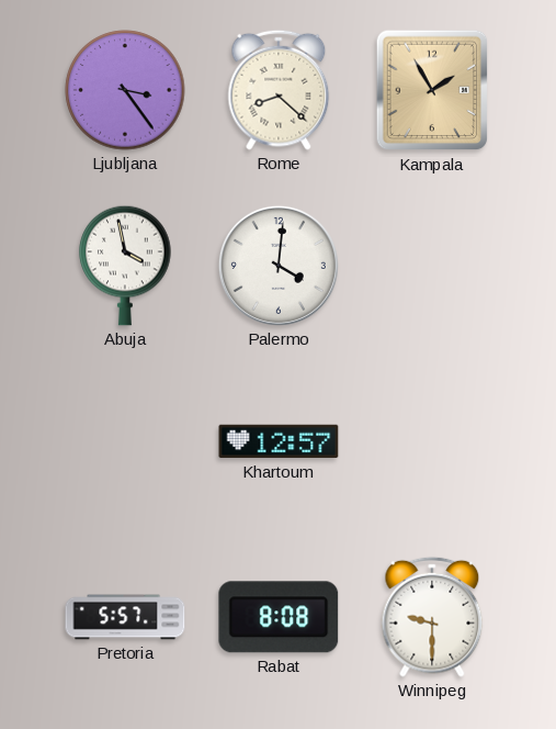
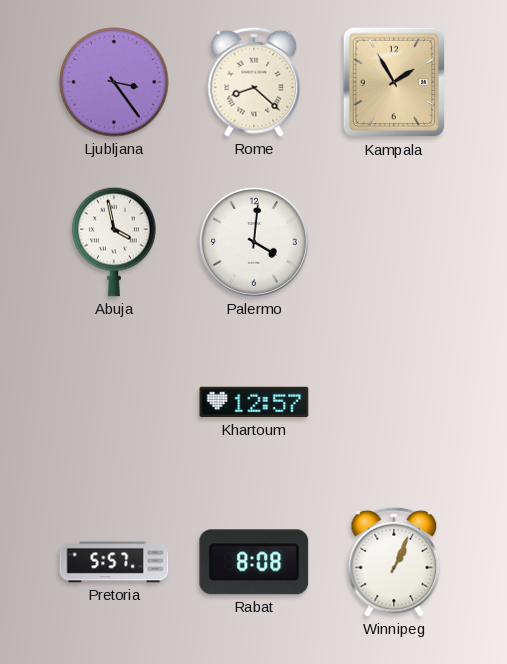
Winnipeg: 9:30 -> 1:04
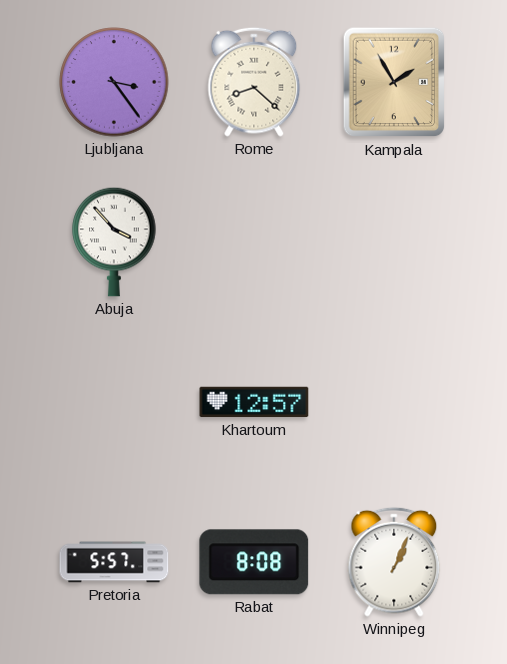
Abuja: 3:58 -> 3:53
Palermo: 4:01 -> none
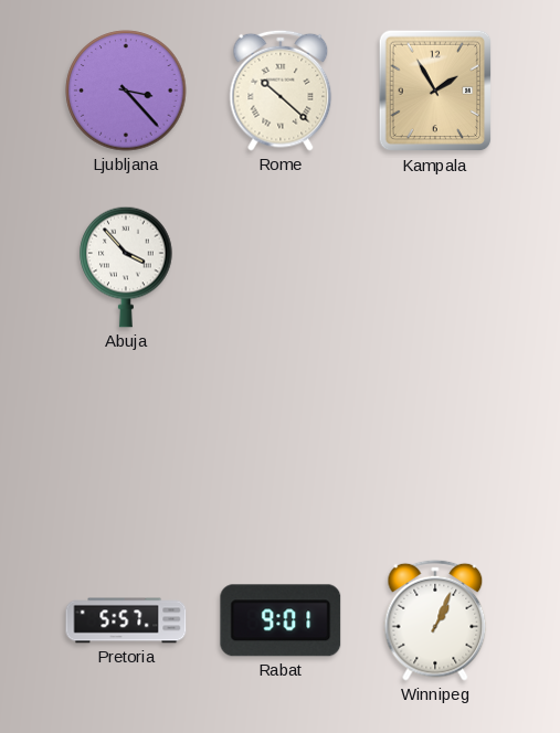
Ljubljana: 3:24 -> 3:23
Rome: 8:22 -> 10:22
Khartoum: 12:57 -> none
Rabat: 8:08 -> 9:01
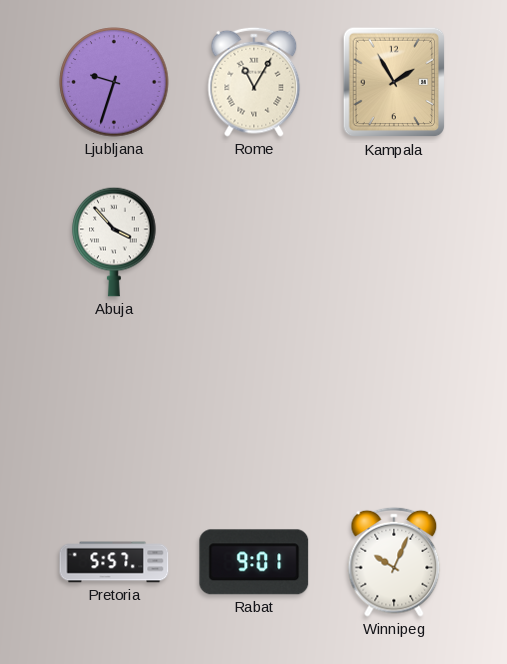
Ljubljana: 3:23 -> 9:33
Rome: 10:22 -> 11:05
Winnipeg: 1:04 -> 10:04
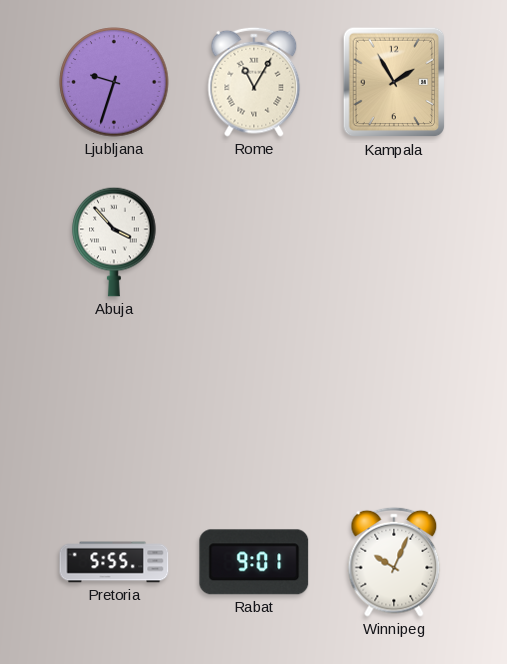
Pretoria: 5:57 -> 5:55
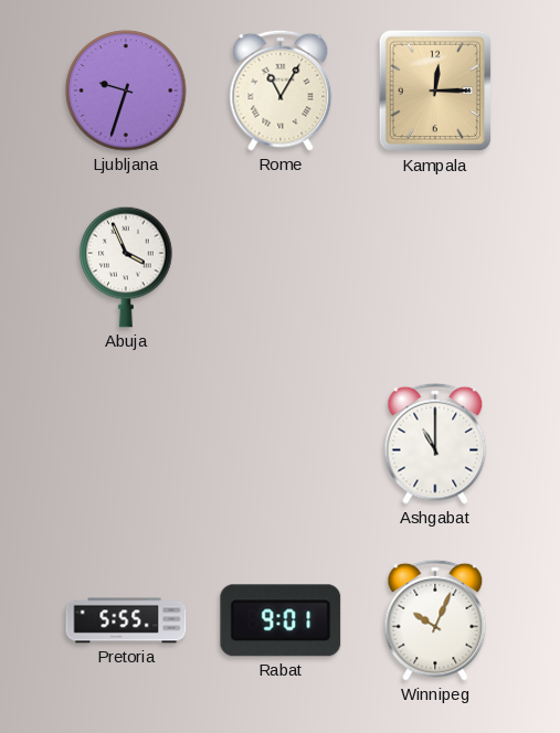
Kampala: 1:55 -> 12:15
Abuja: 3:53 -> 3:56
Ashgabat: none -> 11:00
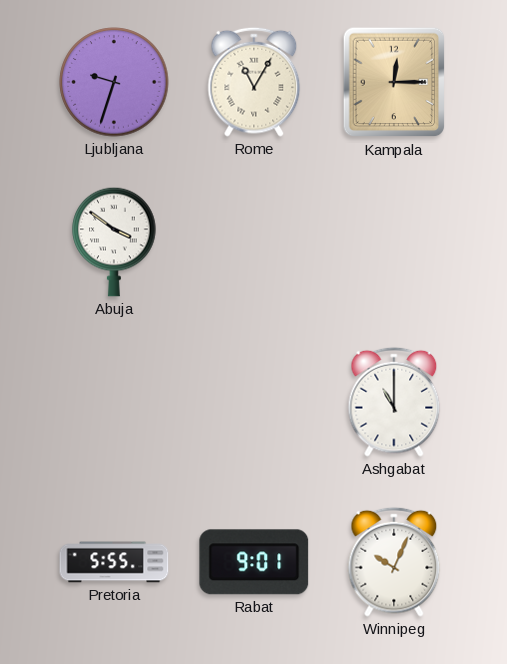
Abuja: 3:56 -> 3:51
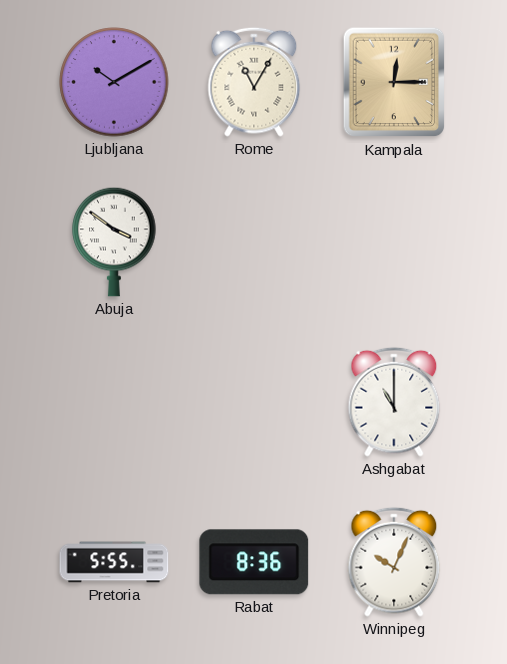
Ljubljana: 9:33 -> 10:10
Rabat: 9:01 -> 8:36
